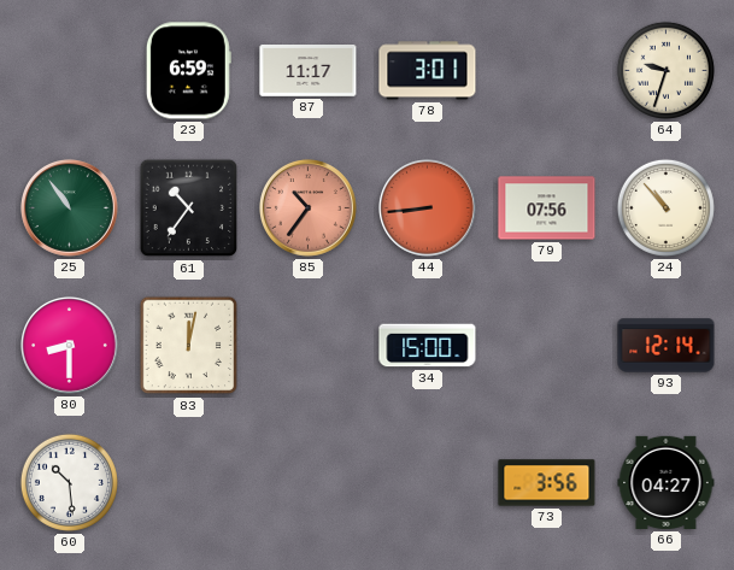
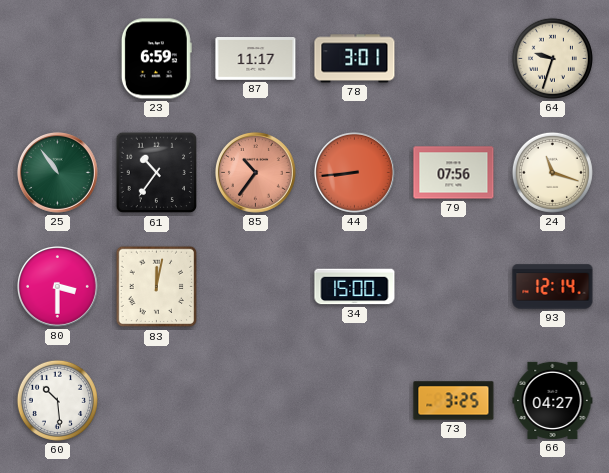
24: 10:53 -> 11:18
80: 8:30 -> 3:30
73: 3:56 -> 3:25
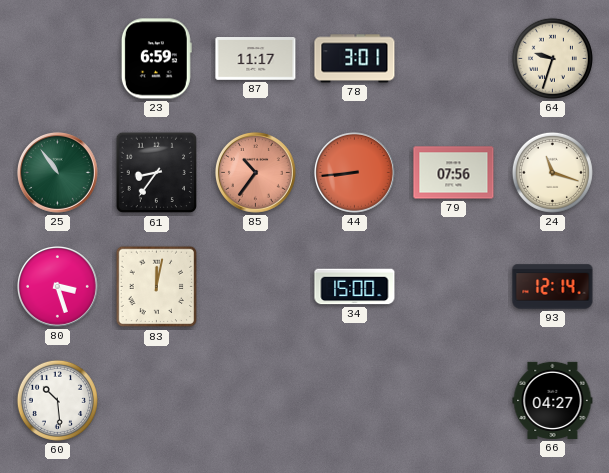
61: 10:36 -> 8:36
80: 3:30 -> 3:27
73: 3:25 -> none
